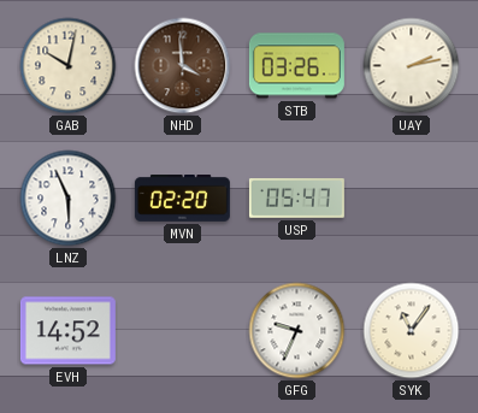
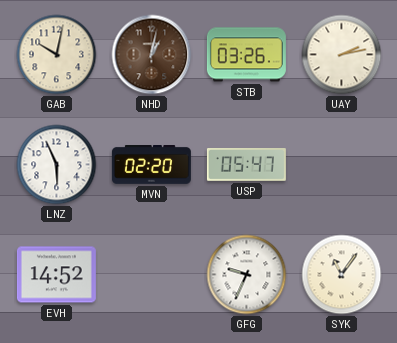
NHD: 3:59 -> 1:02
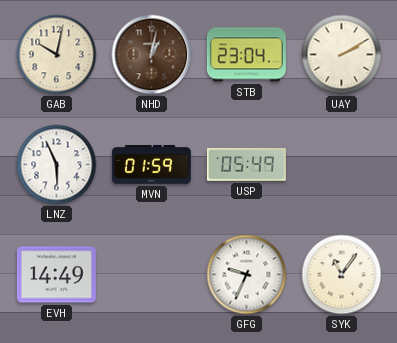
STB: 03:26 -> 23:04
UAY: 2:13 -> 2:10
MVN: 02:20 -> 01:59
USP: 05:47 -> 05:49
EVH: 14:52 -> 14:49
